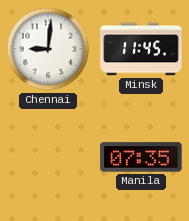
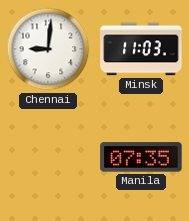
Minsk: 11:45 -> 11:03
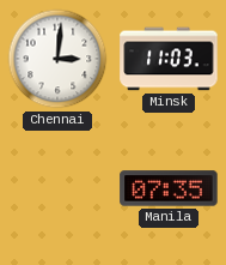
Chennai: 9:01 -> 3:01
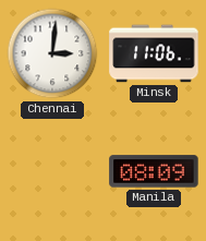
Minsk: 11:03 -> 11:06
Manila: 07:35 -> 08:09
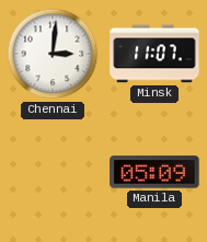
Minsk: 11:06 -> 11:07
Manila: 08:09 -> 05:09
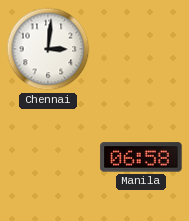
Minsk: 11:07 -> none
Manila: 05:09 -> 06:58
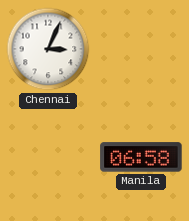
Chennai: 3:01 -> 3:04
